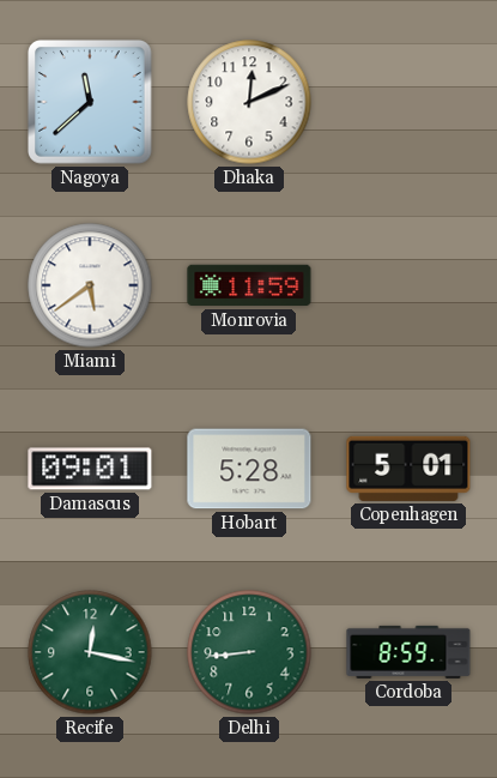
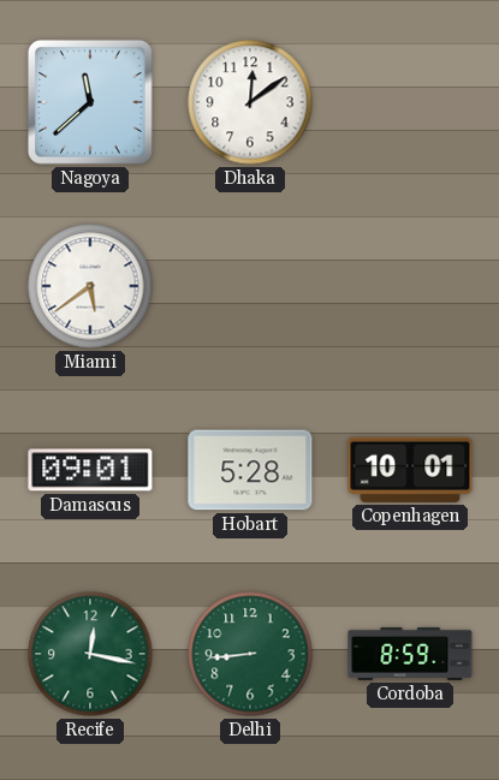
Dhaka: 12:11 -> 12:09
Monrovia: 11:59 -> none
Copenhagen: 5:01 -> 10:01
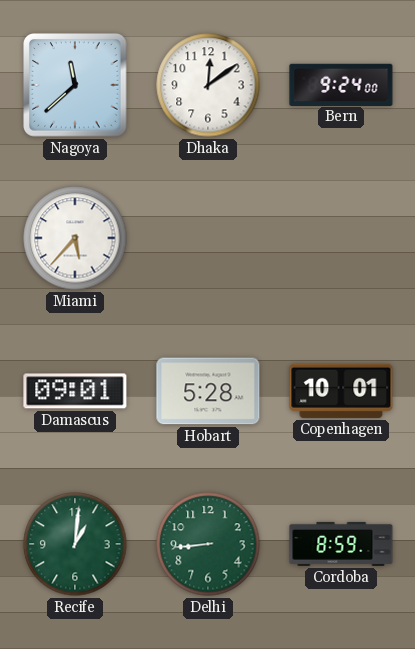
Bern: none -> 9:24
Miami: 5:39 -> 5:37
Recife: 12:17 -> 1:01
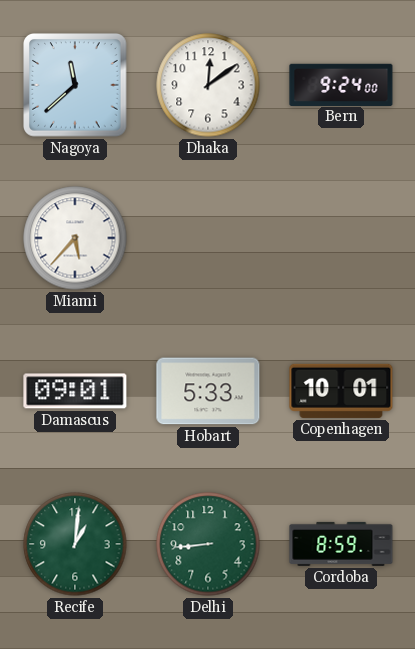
Hobart: 5:28 -> 5:33
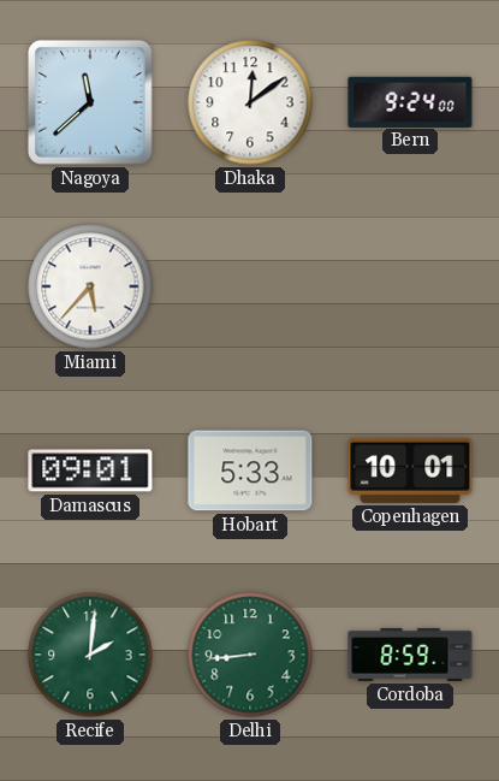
Recife: 1:01 -> 2:01
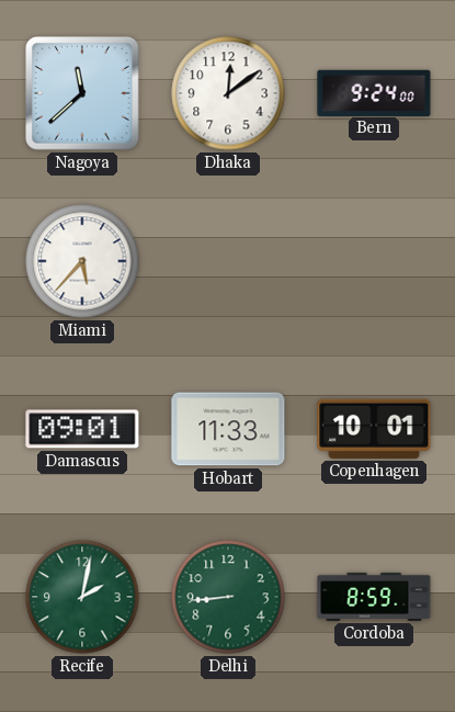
Hobart: 5:33 -> 11:33
Recife: 2:01 -> 2:02
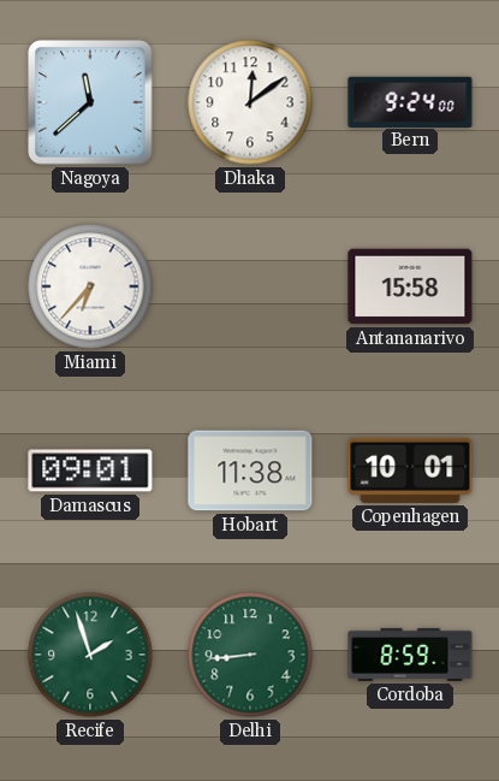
Miami: 5:37 -> 6:37
Antananarivo: none -> 15:58
Hobart: 11:33 -> 11:38
Recife: 2:02 -> 1:57
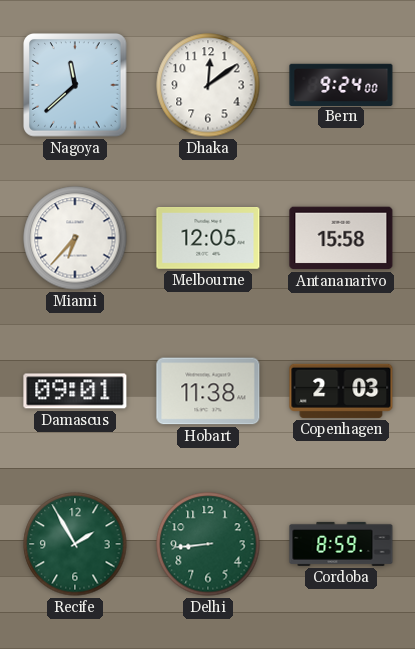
Melbourne: none -> 12:05
Copenhagen: 10:01 -> 2:03
Recife: 1:57 -> 1:55
